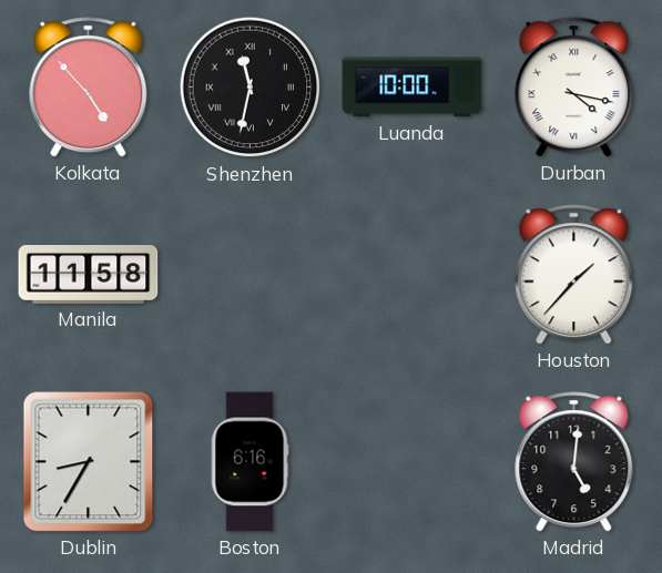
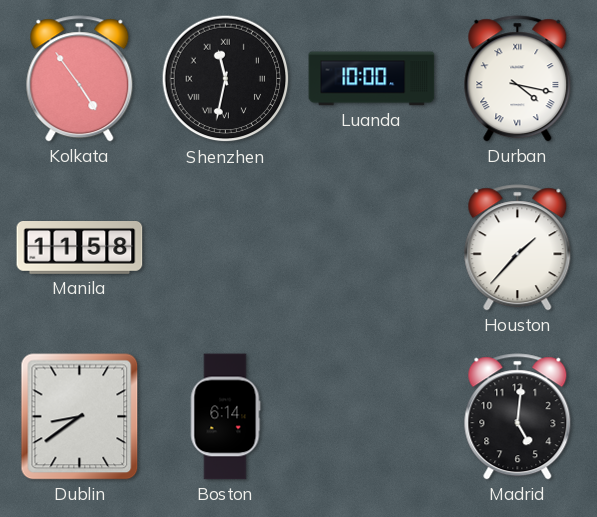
Kolkata: 4:53 -> 4:54
Dublin: 8:35 -> 8:39
Boston: 6:16 -> 6:14
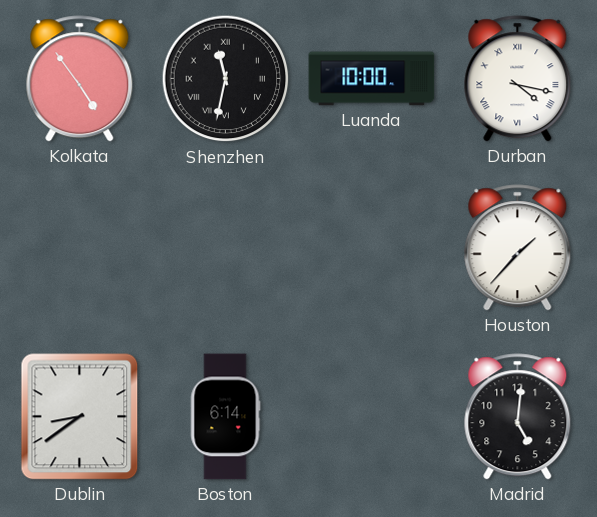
Manila: 11:58 -> none
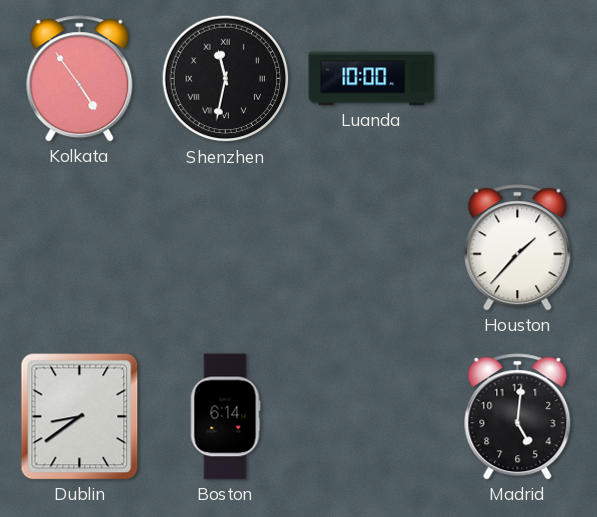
Durban: 4:17 -> none
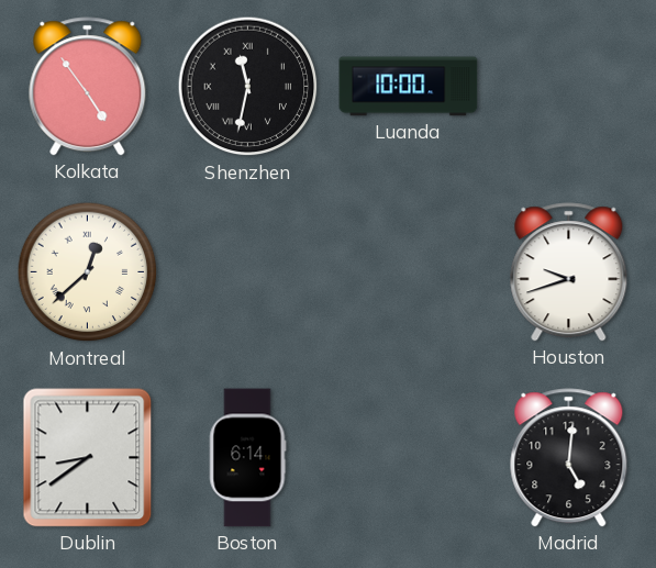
Montreal: none -> 12:38
Houston: 1:37 -> 9:42
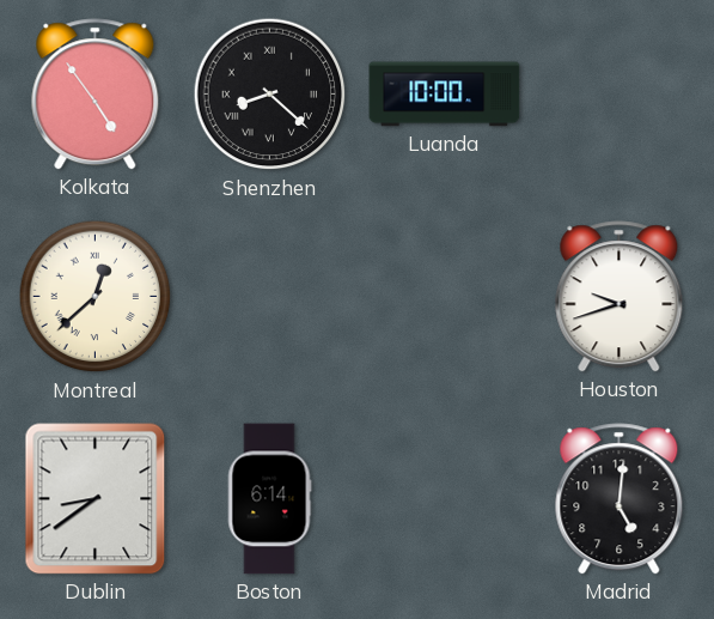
Shenzhen: 11:32 -> 8:22
